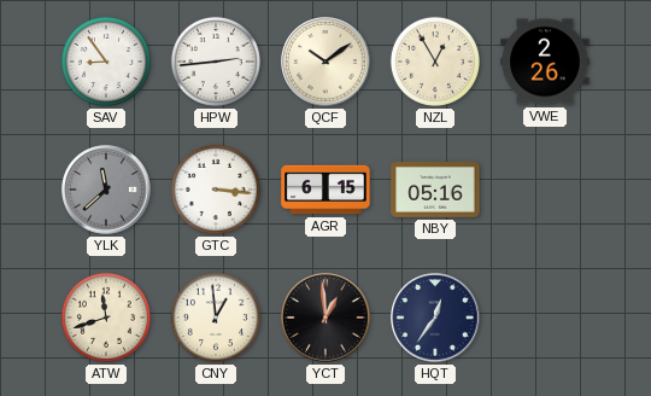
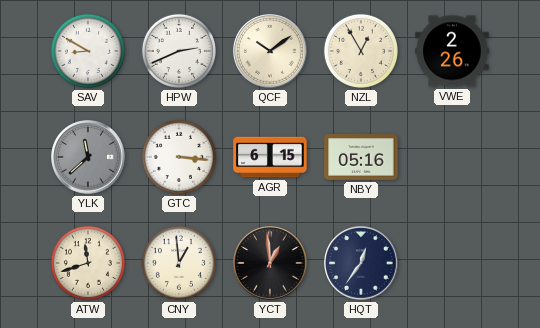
SAV: 8:54 -> 8:50
HPW: 2:44 -> 2:41
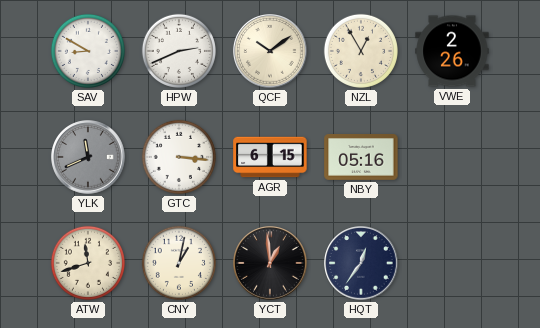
YLK: 11:38 -> 11:41
CNY: 12:59 -> 1:02
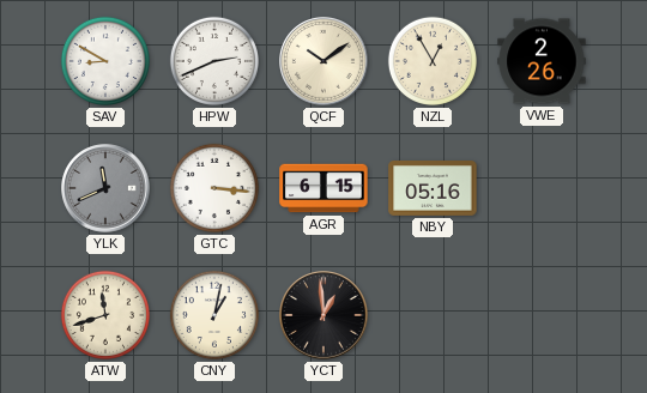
HQT: 12:36 -> none
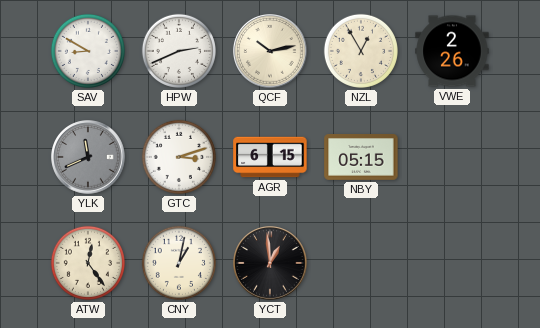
QCF: 10:09 -> 10:13
GTC: 3:16 -> 3:12
NBY: 05:16 -> 05:15
ATW: 11:42 -> 12:24
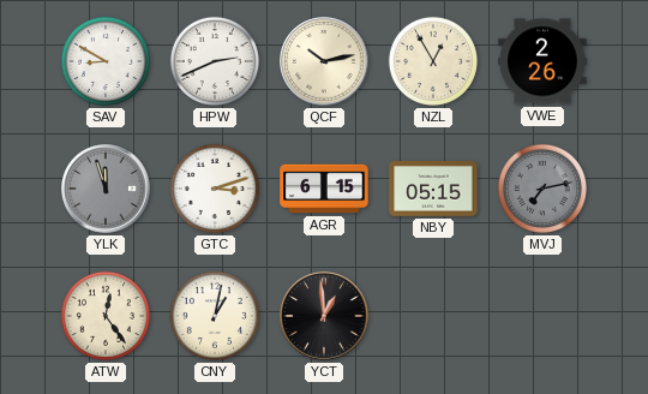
YLK: 11:41 -> 11:57
MVJ: none -> 7:13
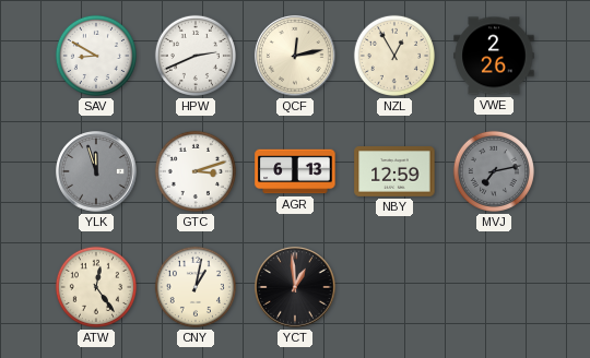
QCF: 10:13 -> 12:13
AGR: 6:15 -> 6:13
NBY: 05:15 -> 12:59
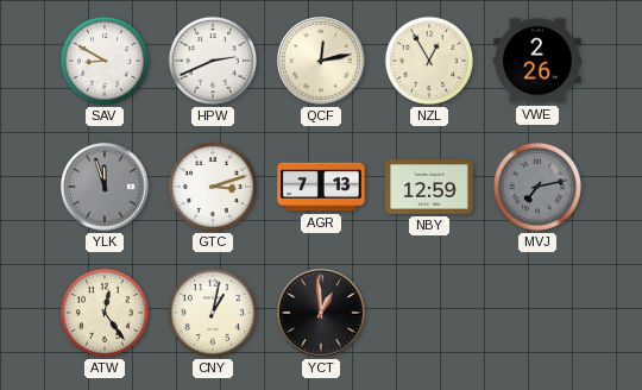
AGR: 6:13 -> 7:13
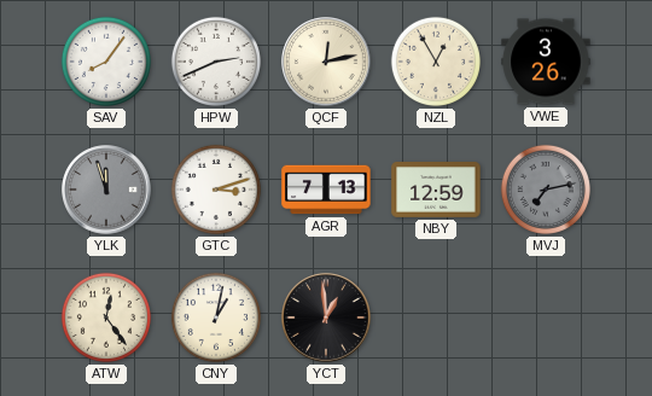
SAV: 8:50 -> 8:06
VWE: 2:26 -> 3:26
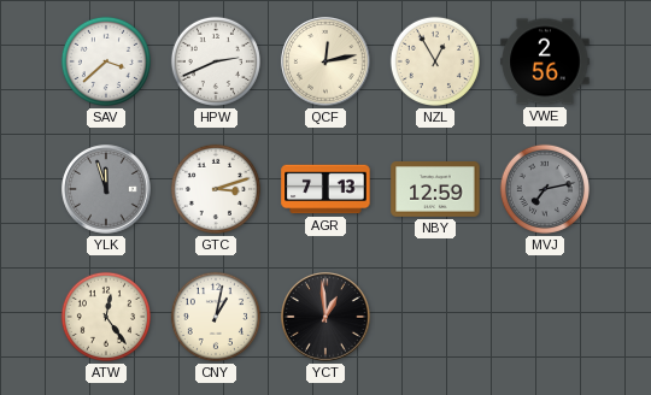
SAV: 8:06 -> 3:38
VWE: 3:26 -> 2:56
